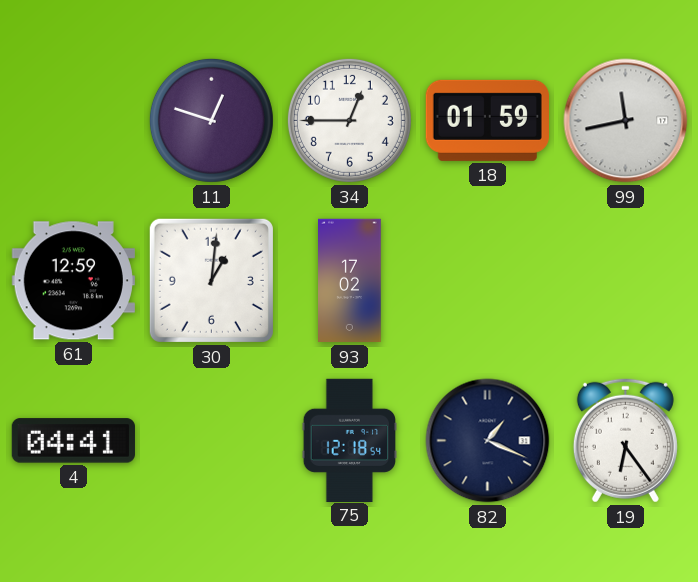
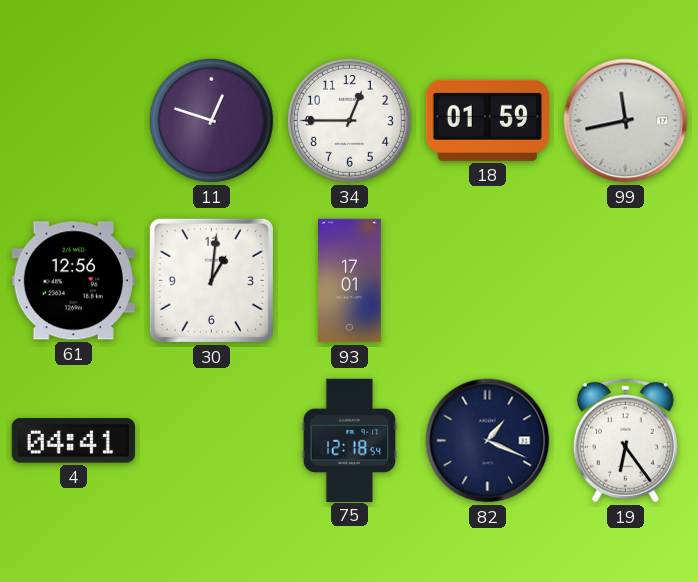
61: 12:59 -> 12:56
93: 17:02 -> 17:01
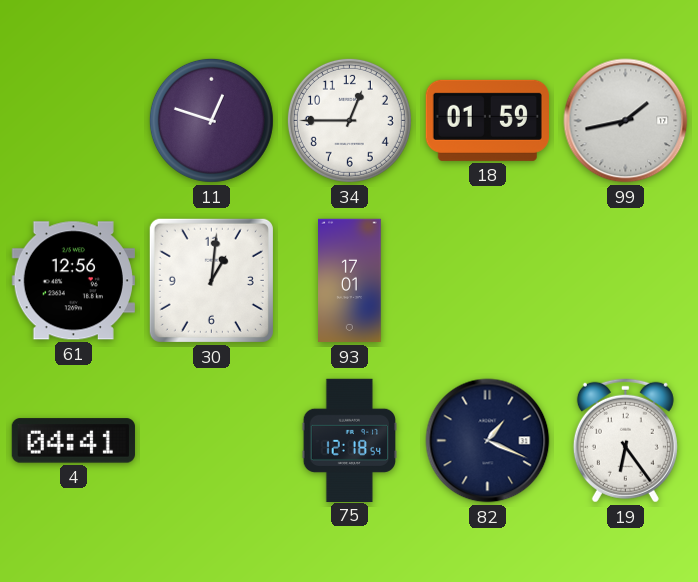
99: 11:43 -> 1:43
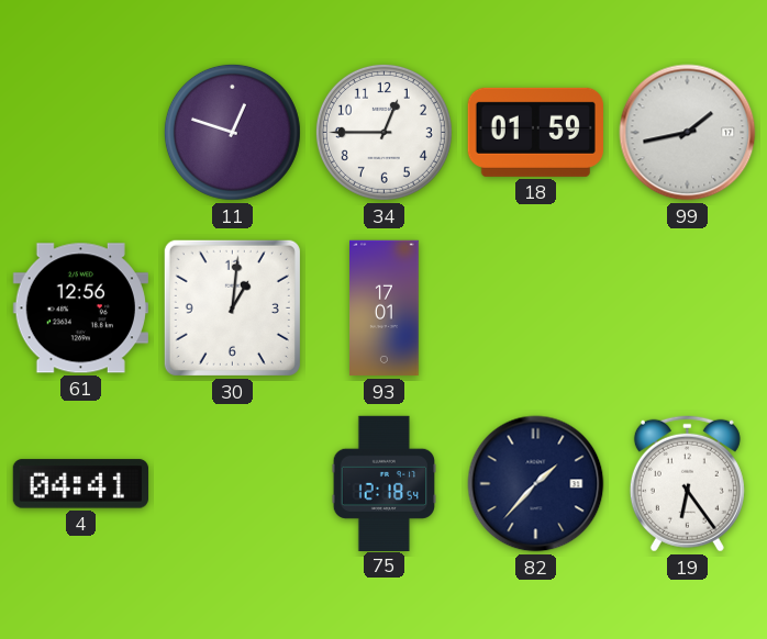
82: 1:19 -> 1:37
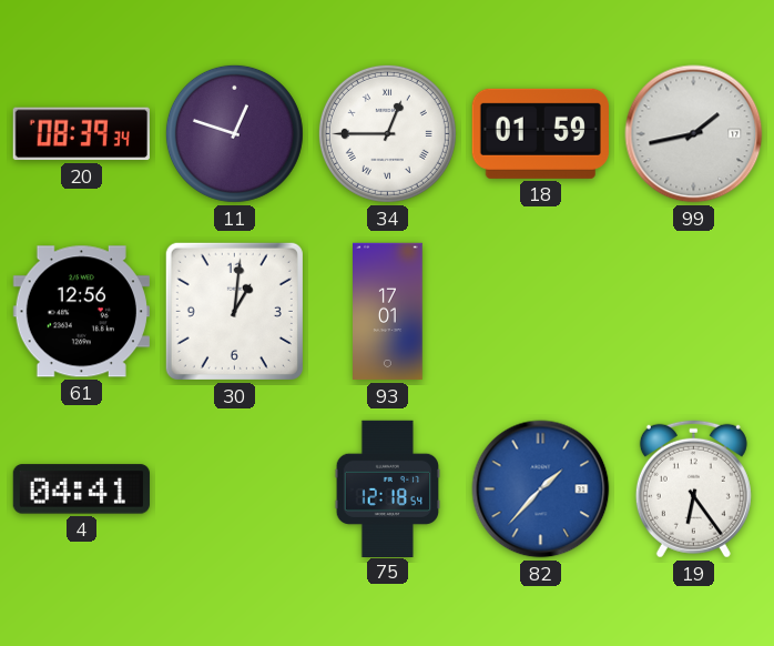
20: none -> 08:39
34 numerals: Arabic -> Roman
82 dial: navy -> blue
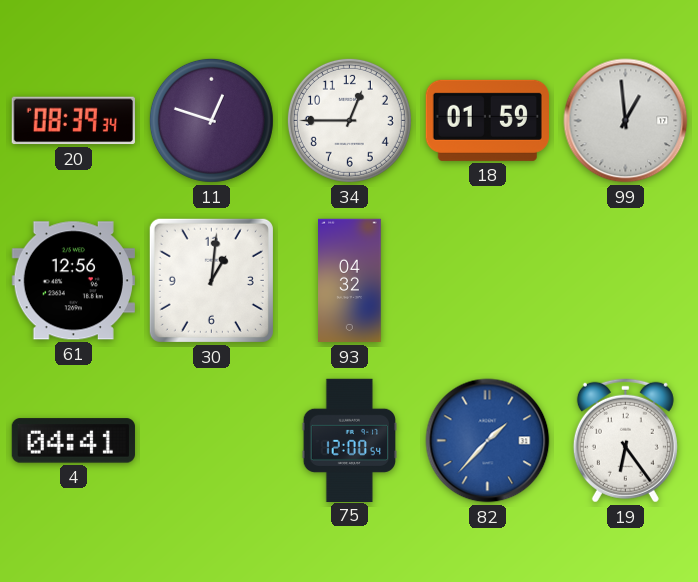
34 numerals: Roman -> Arabic
99: 1:43 -> 12:59
93: 17:01 -> 04:32
75: 12:18 -> 12:00
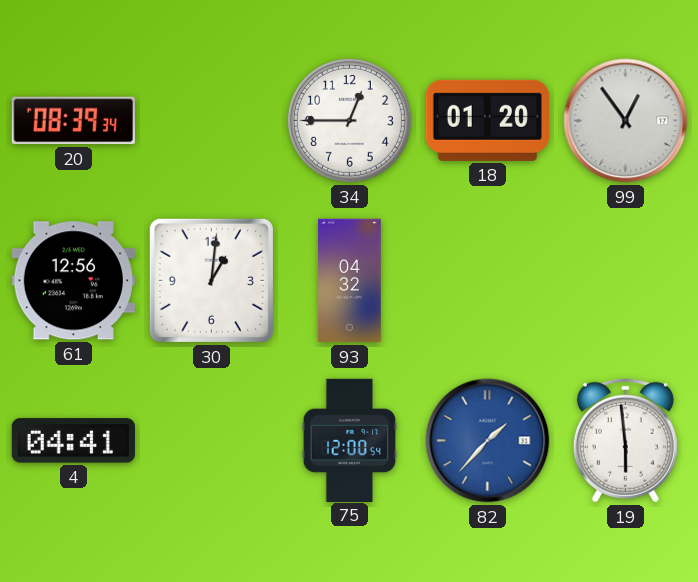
11: 12:48 -> none
18: 01:59 -> 01:20
99: 12:59 -> 12:54
19: 6:24 -> 5:59
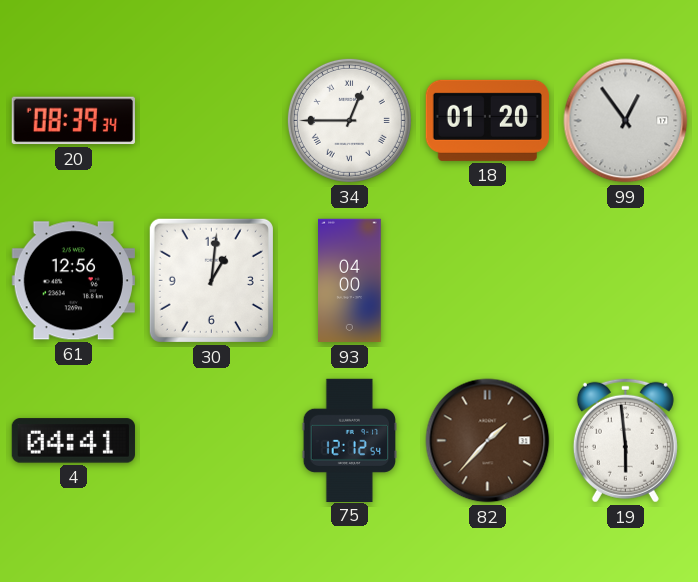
34 numerals: Arabic -> Roman
93: 04:32 -> 04:00
75: 12:00 -> 12:12
82 dial: blue -> brown
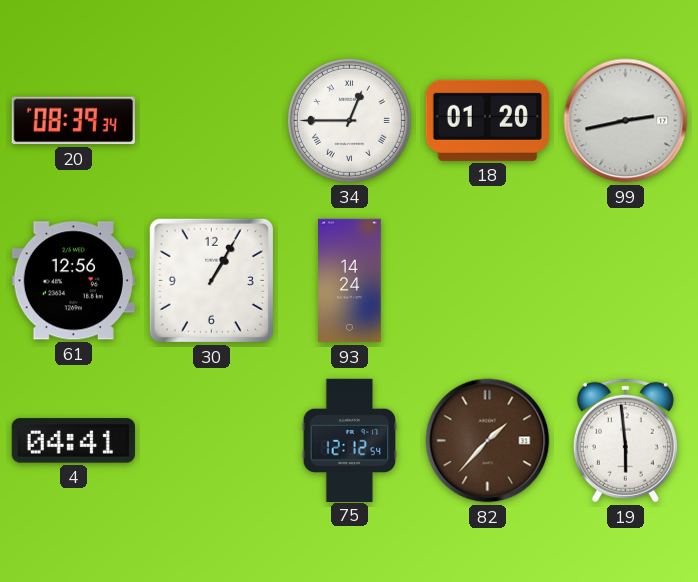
99: 12:54 -> 2:43
30: 1:01 -> 1:05
93: 04:00 -> 14:24
